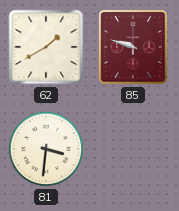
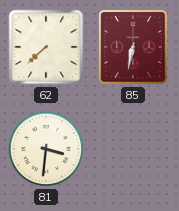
62: 1:40 -> 7:38
85: 9:48 -> 6:32
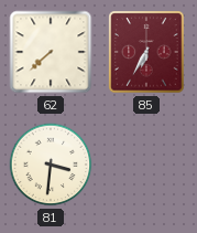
85: 6:32 -> 6:35
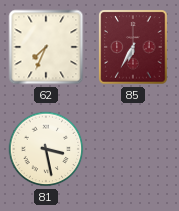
62: 7:38 -> 7:34
81: 3:31 -> 3:28
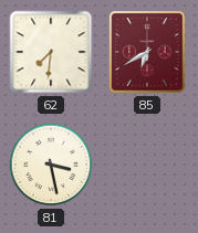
62: 7:34 -> 7:31
85: 6:35 -> 6:40
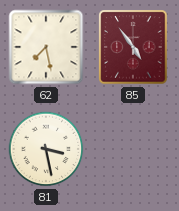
62: 7:31 -> 7:28
85: 6:40 -> 4:54
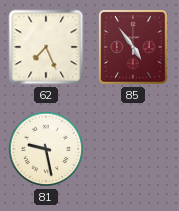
62: 7:28 -> 7:26
81: 3:28 -> 9:28
